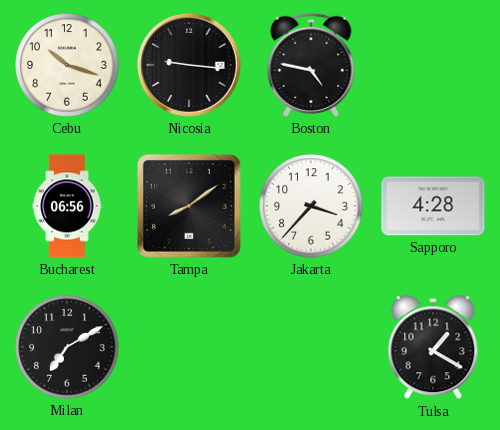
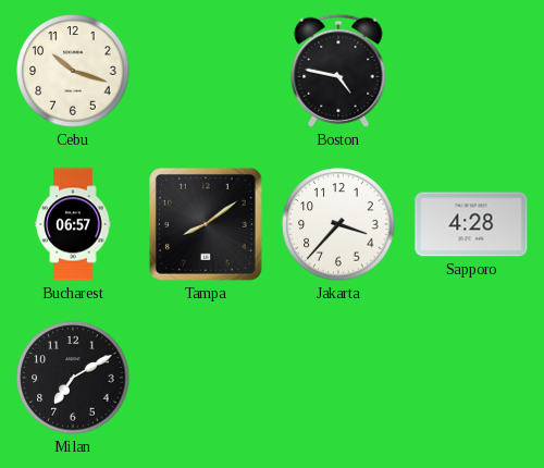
Nicosia: 9:16 -> none
Bucharest: 06:56 -> 06:57
Tulsa: 1:20 -> none
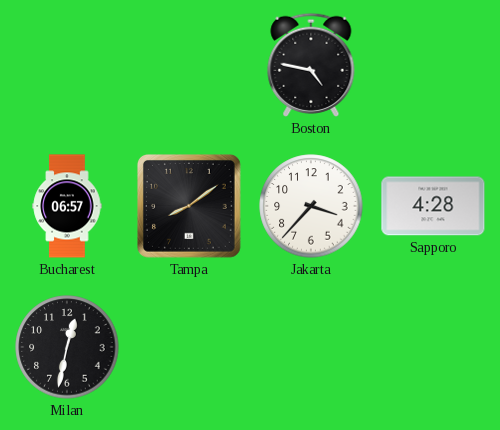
Cebu: 10:18 -> none
Milan: 7:10 -> 12:32
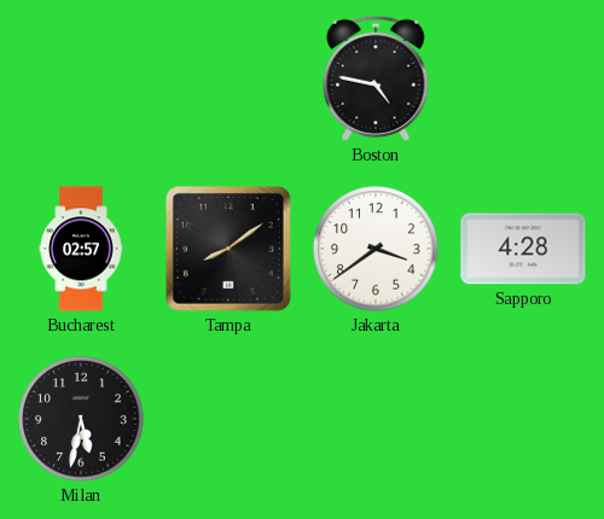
Bucharest: 06:57 -> 02:57
Jakarta: 3:37 -> 3:39
Milan: 12:32 -> 5:32
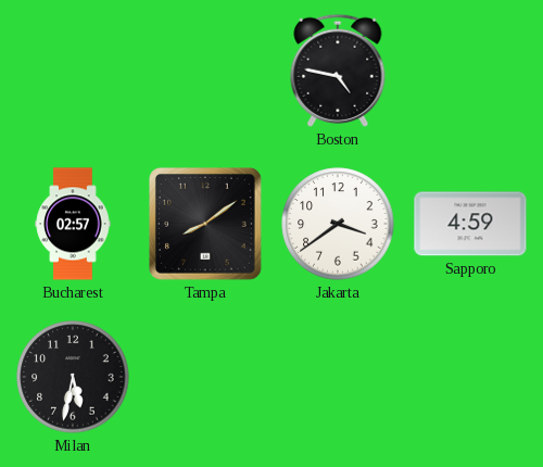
Sapporo: 4:28 -> 4:59
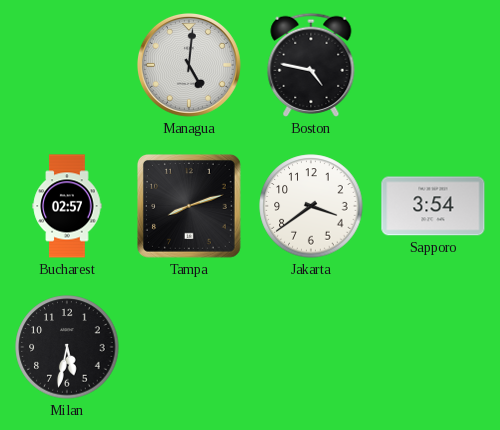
Managua: none -> 5:01
Tampa: 8:09 -> 8:12
Sapporo: 4:59 -> 3:54
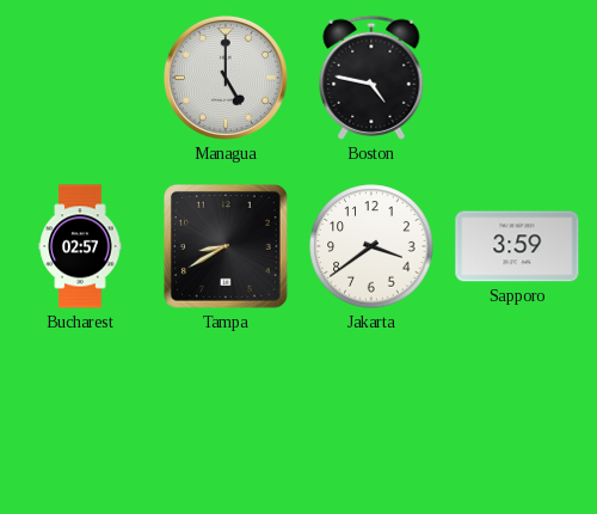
Managua: 5:01 -> 5:00
Tampa: 8:12 -> 8:40
Sapporo: 3:54 -> 3:59
Milan: 5:32 -> none
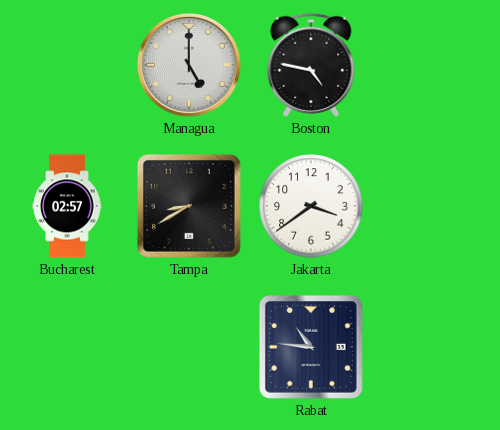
Sapporo: 3:59 -> none
Rabat: none -> 10:46
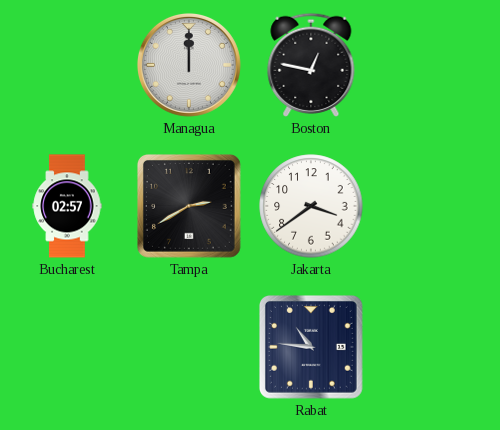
Managua: 5:00 -> 12:00
Boston: 4:47 -> 12:47
Tampa: 8:40 -> 2:40
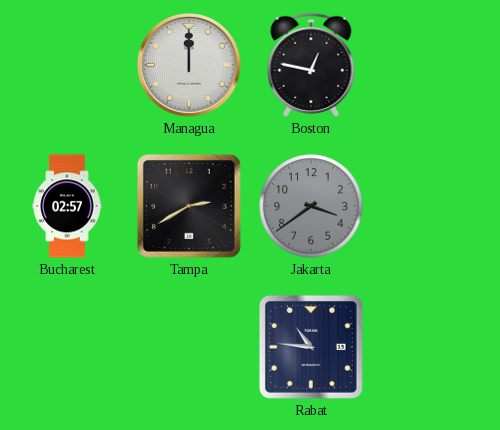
Jakarta dial: white -> grey
